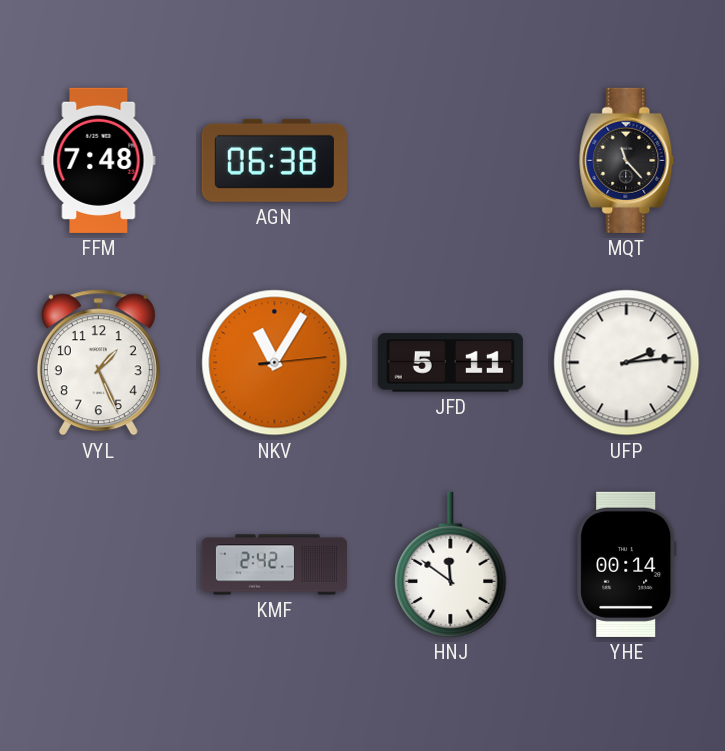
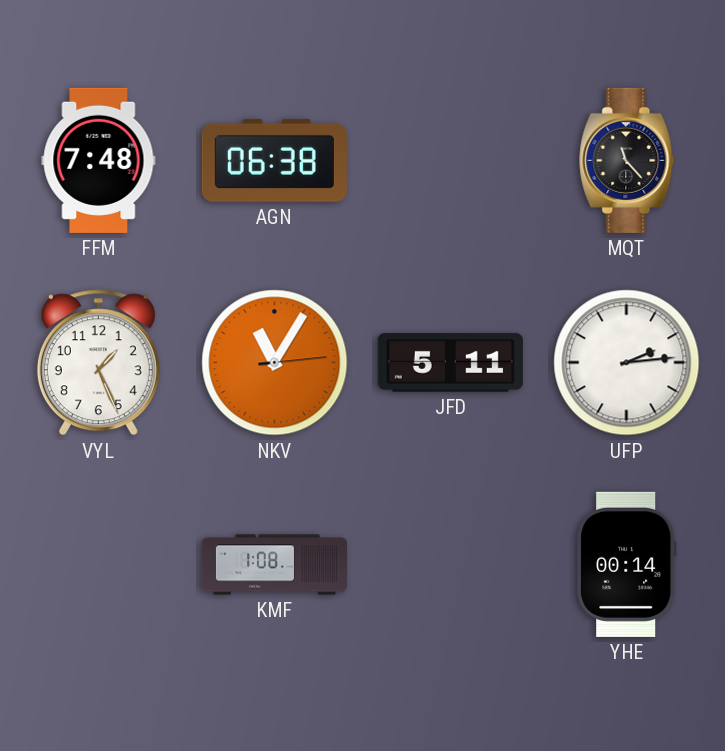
KMF: 2:42 -> 1:08
HNJ: 11:51 -> none
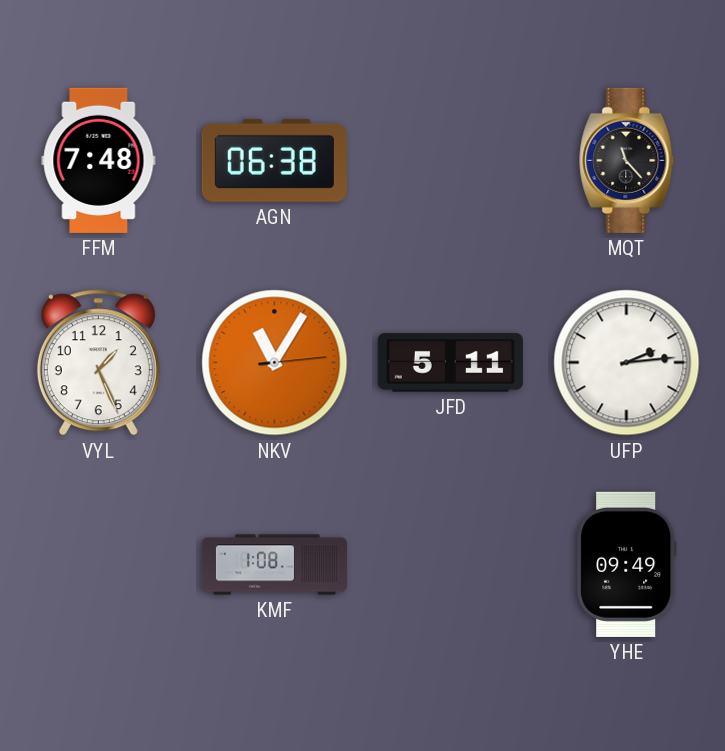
YHE: 00:14 -> 09:49
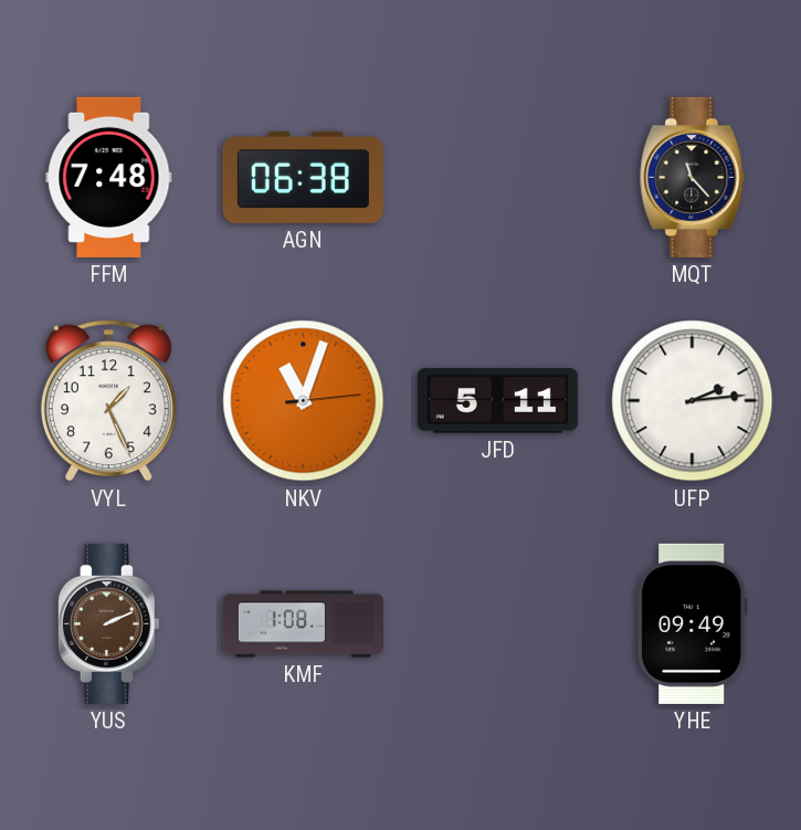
NKV: 11:05 -> 11:03
YUS: none -> 2:11
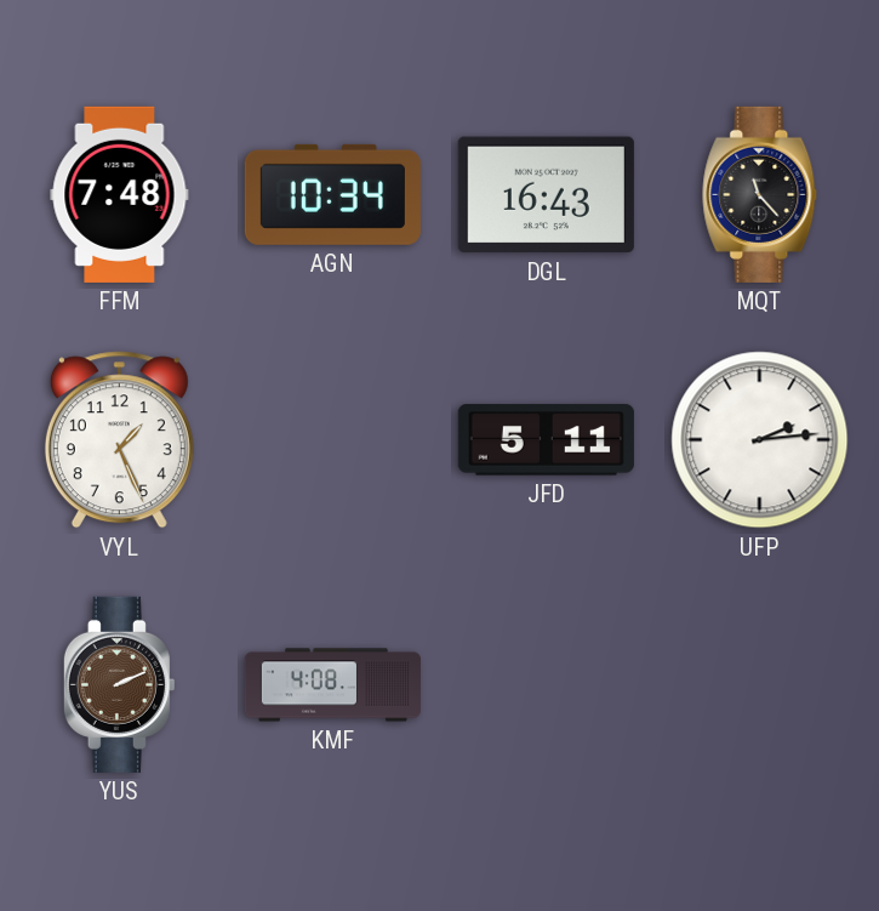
AGN: 06:38 -> 10:34
DGL: none -> 16:43
NKV: 11:03 -> none
KMF: 1:08 -> 4:08
YHE: 09:49 -> none
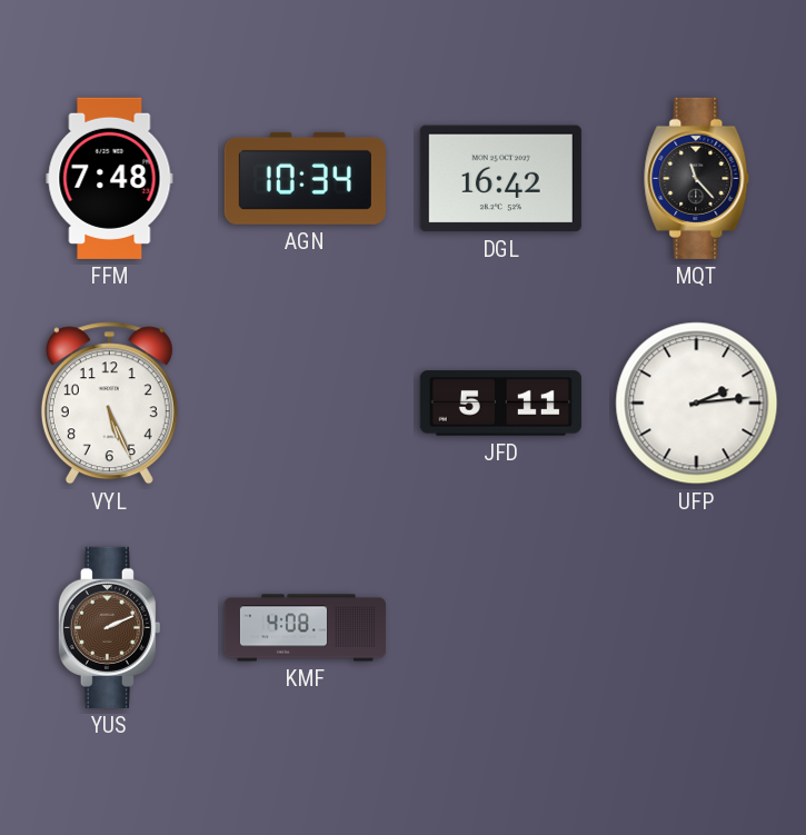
DGL: 16:43 -> 16:42
VYL: 1:26 -> 5:26
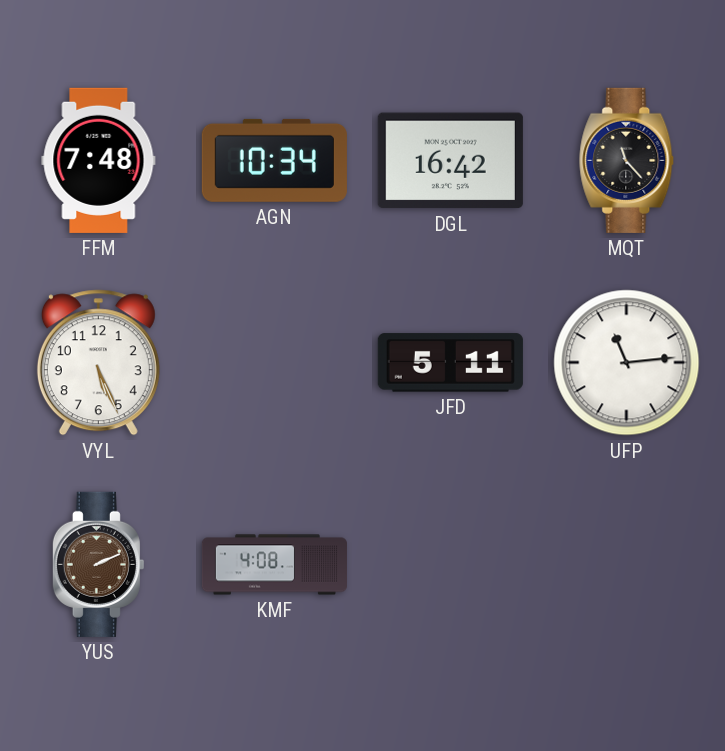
UFP: 2:14 -> 11:14
